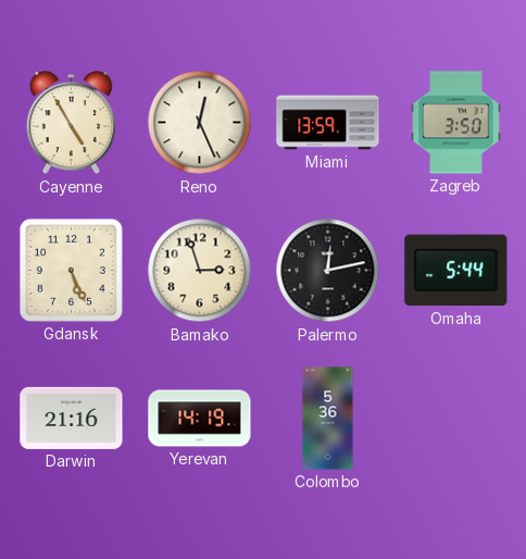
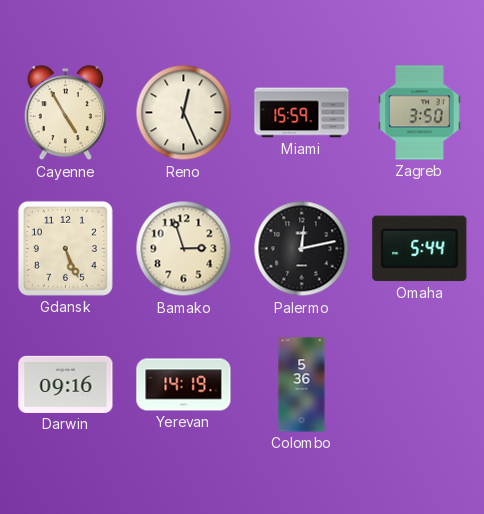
Miami: 13:59 -> 15:59
Darwin: 21:16 -> 09:16
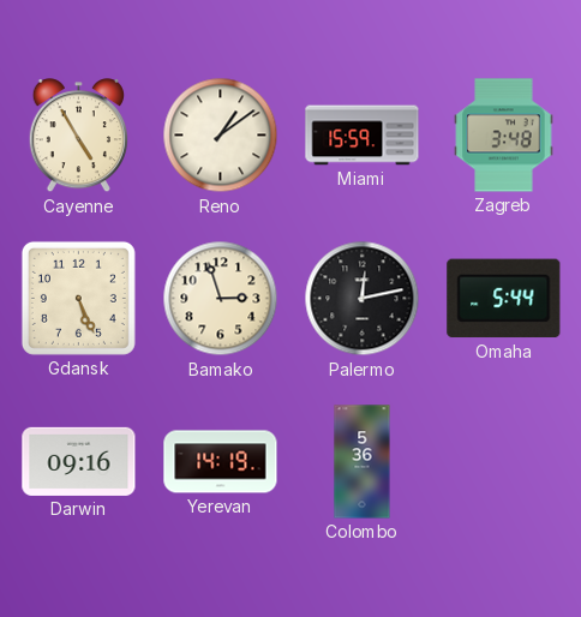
Reno: 12:26 -> 1:09
Zagreb: 3:50 -> 3:48
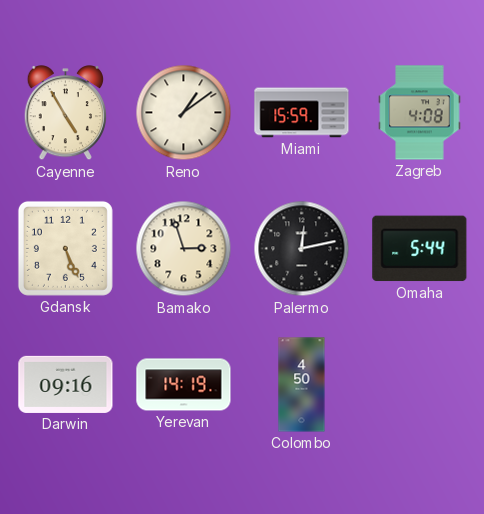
Zagreb: 3:48 -> 4:08
Colombo: 5:36 -> 4:50
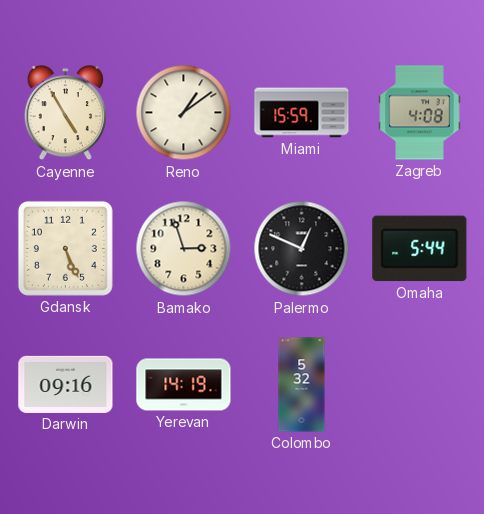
Palermo: 12:13 -> 12:49
Colombo: 4:50 -> 5:32
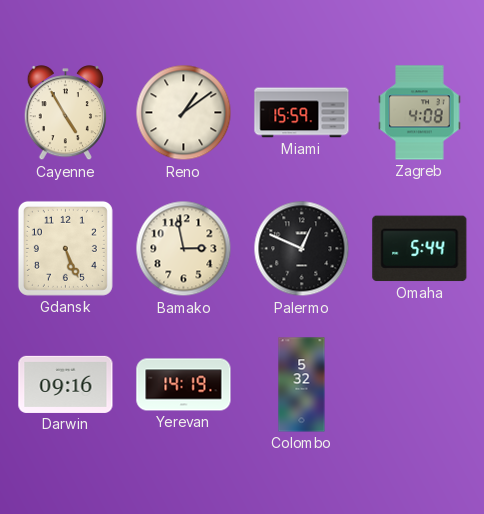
Bamako: 2:57 -> 2:58
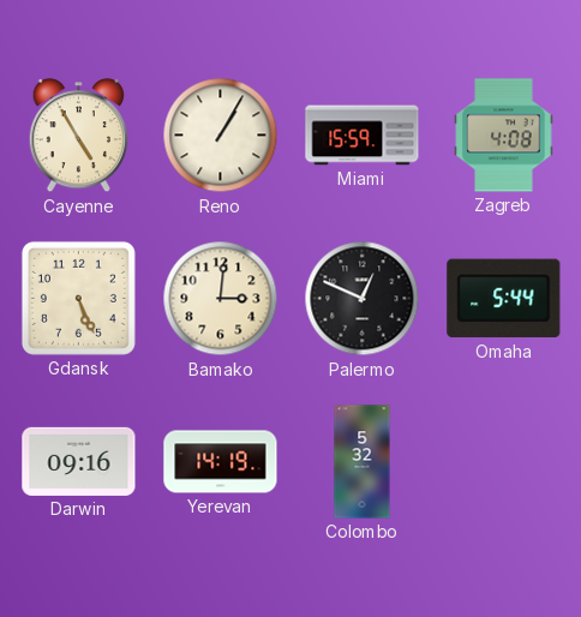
Reno: 1:09 -> 1:05
Bamako: 2:58 -> 3:01
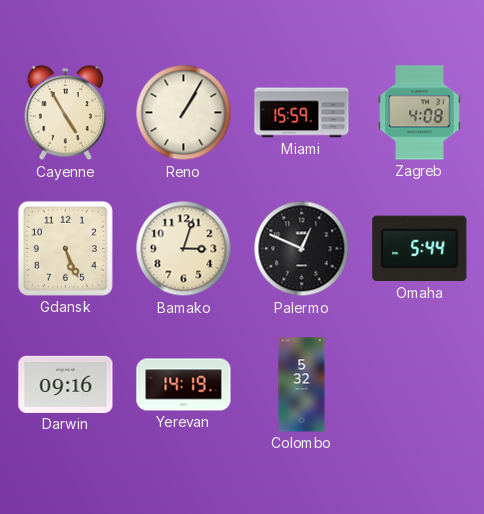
Bamako: 3:01 -> 3:03
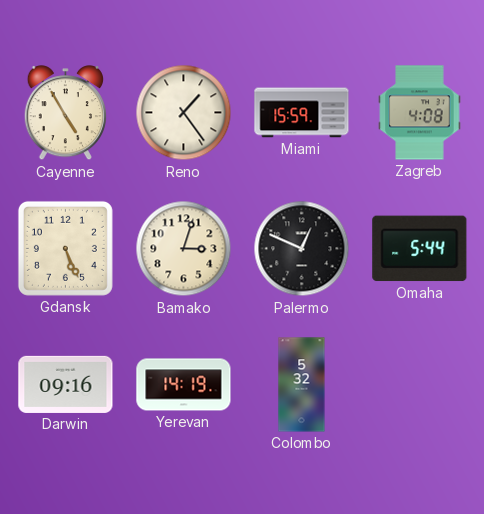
Reno: 1:05 -> 1:24
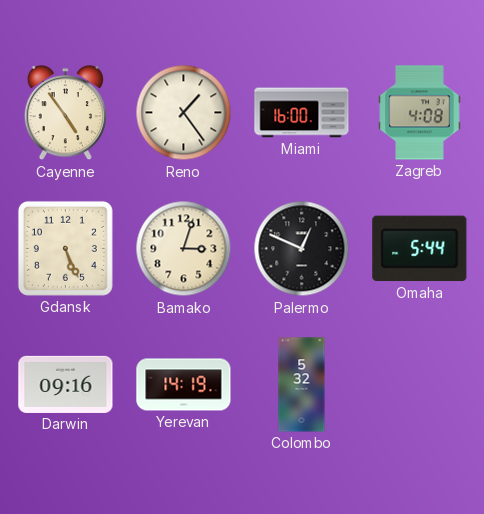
Cayenne: 4:55 -> 4:54
Miami: 15:59 -> 16:00
